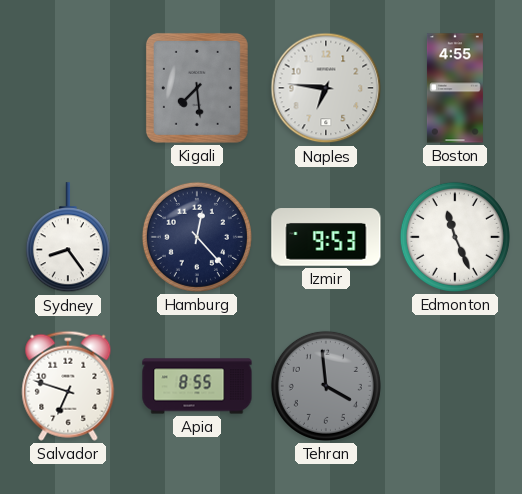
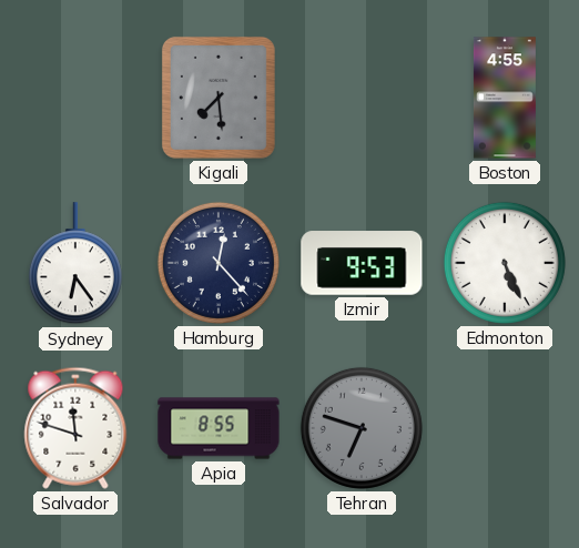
Naples: 6:46 -> none
Sydney: 8:24 -> 6:24
Edmonton: 11:26 -> 5:26
Salvador: 6:48 -> 11:48
Tehran: 3:59 -> 6:48
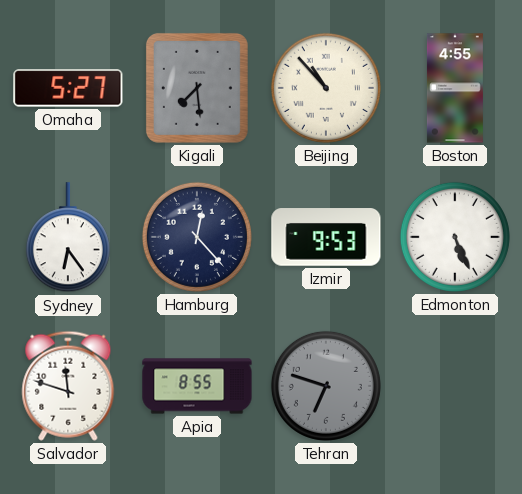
Omaha: none -> 5:27
Beijing: none -> 10:53
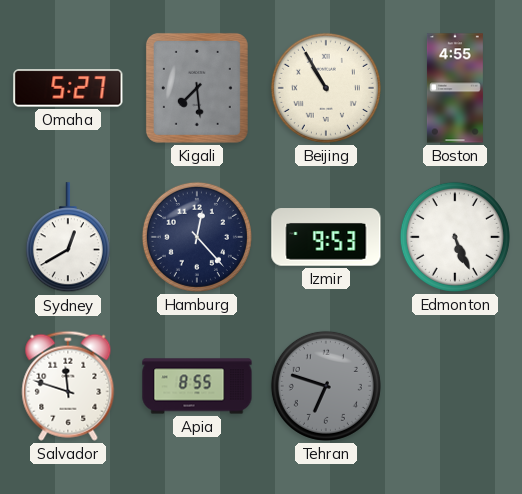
Beijing: 10:53 -> 10:55
Sydney: 6:24 -> 12:40
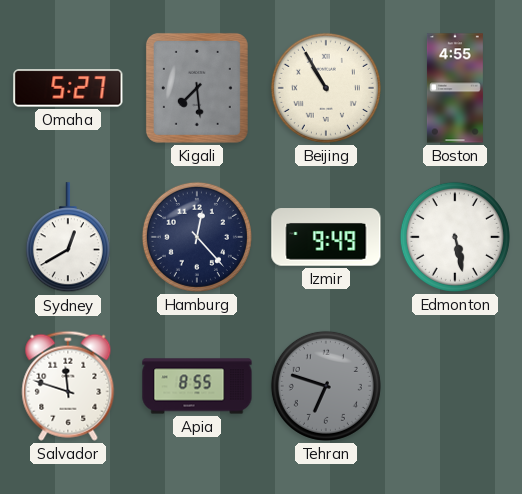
Izmir: 9:53 -> 9:49
Edmonton: 5:26 -> 5:28
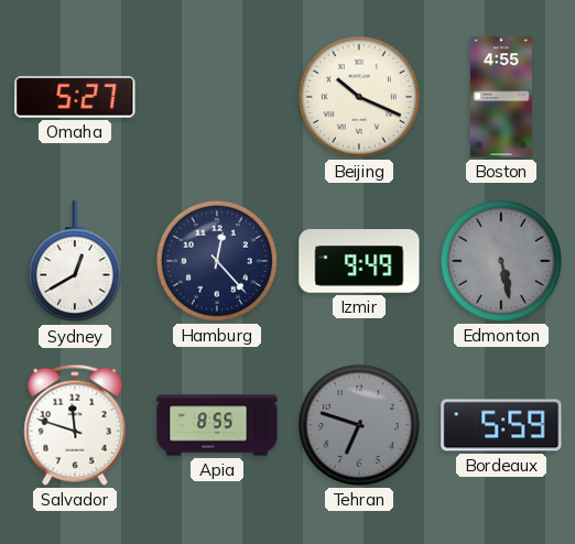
Kigali: 7:29 -> none
Beijing: 10:55 -> 10:19
Edmonton dial: white -> grey
Bordeaux: none -> 5:59
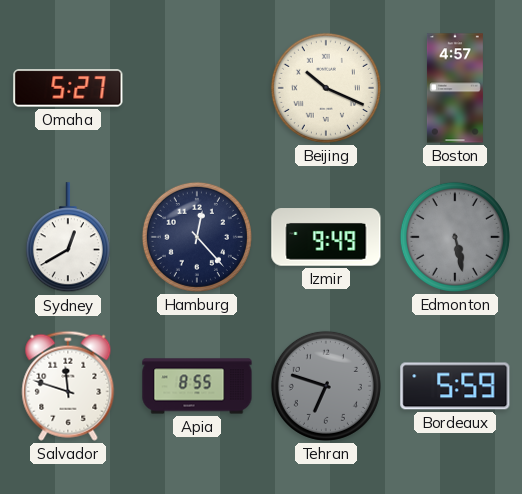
Boston: 4:55 -> 4:57
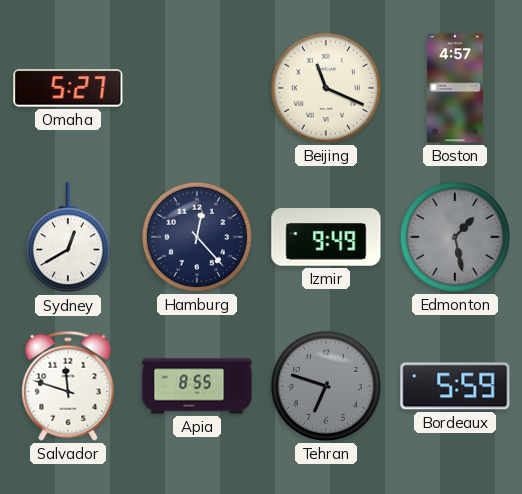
Beijing: 10:19 -> 11:19
Edmonton: 5:28 -> 1:28
